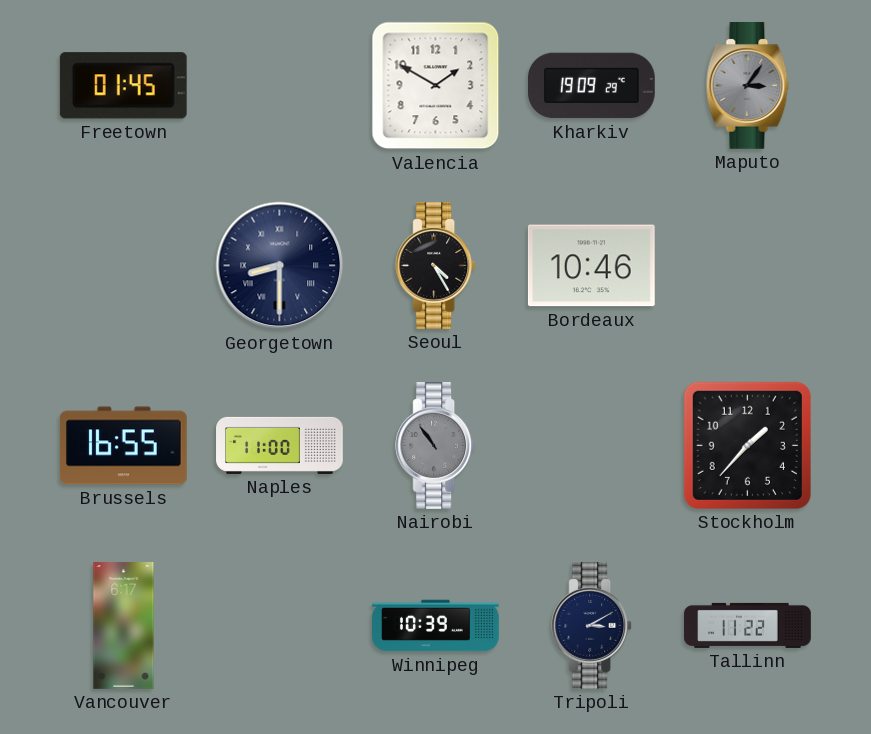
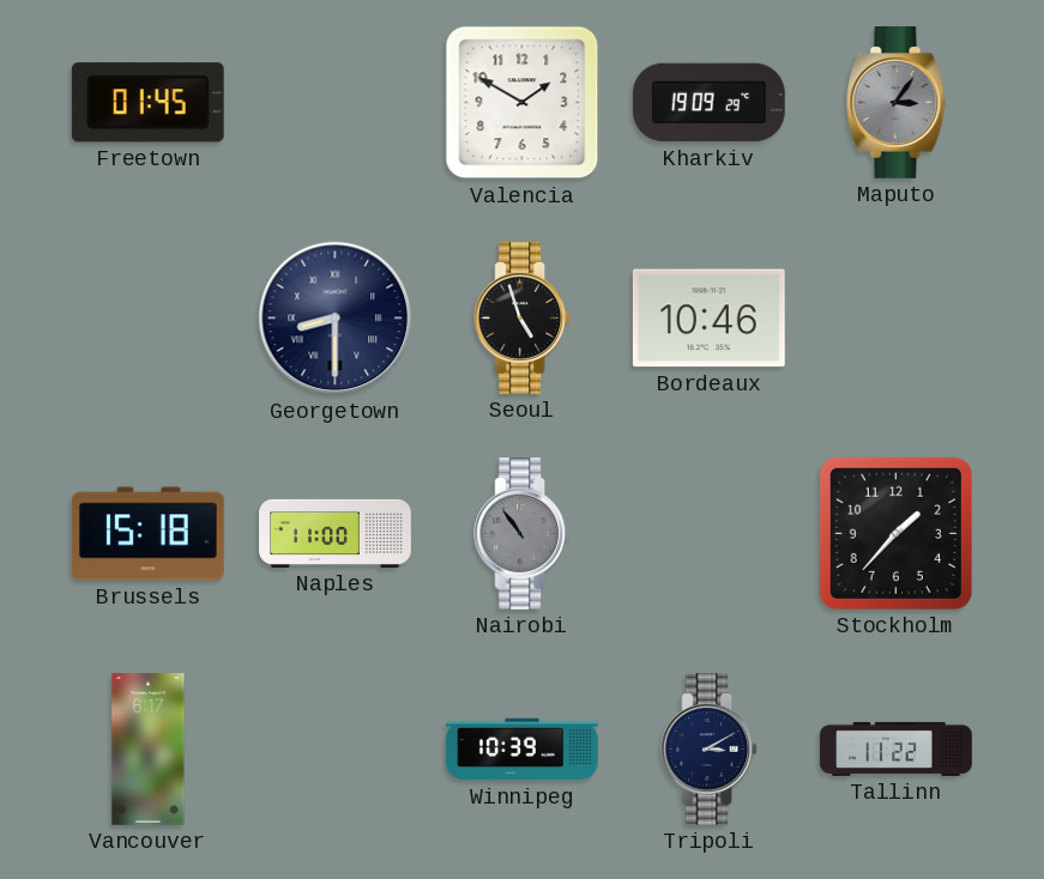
Seoul: 4:25 -> 4:57
Brussels: 16:55 -> 15:18
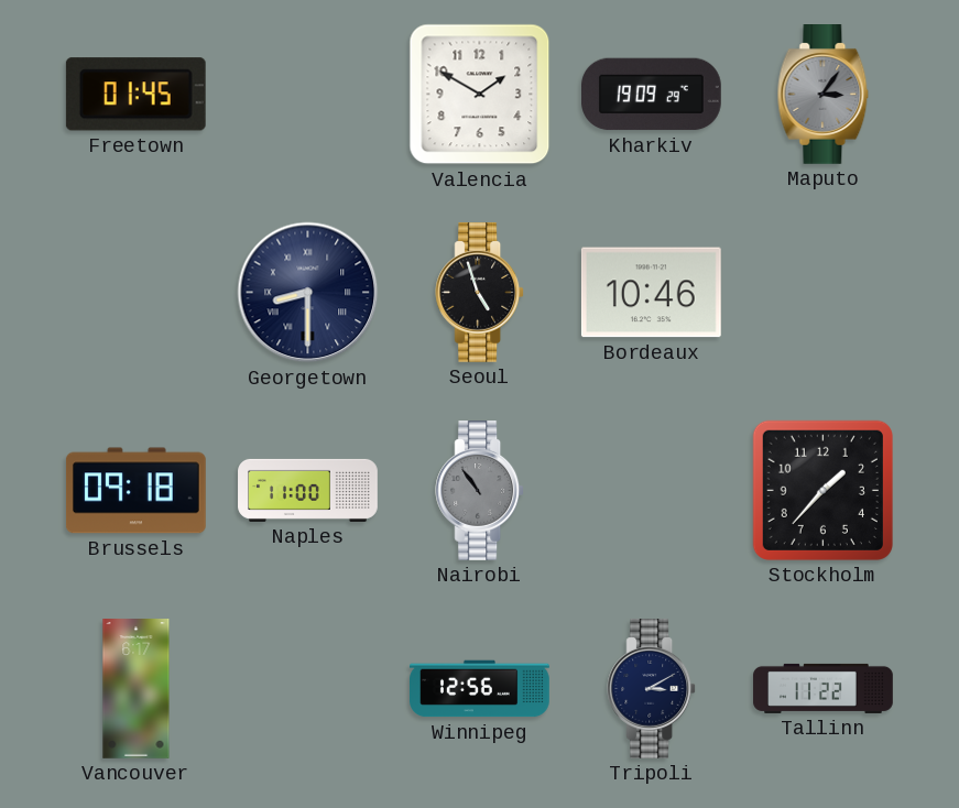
Brussels: 15:18 -> 09:18
Winnipeg: 10:39 -> 12:56
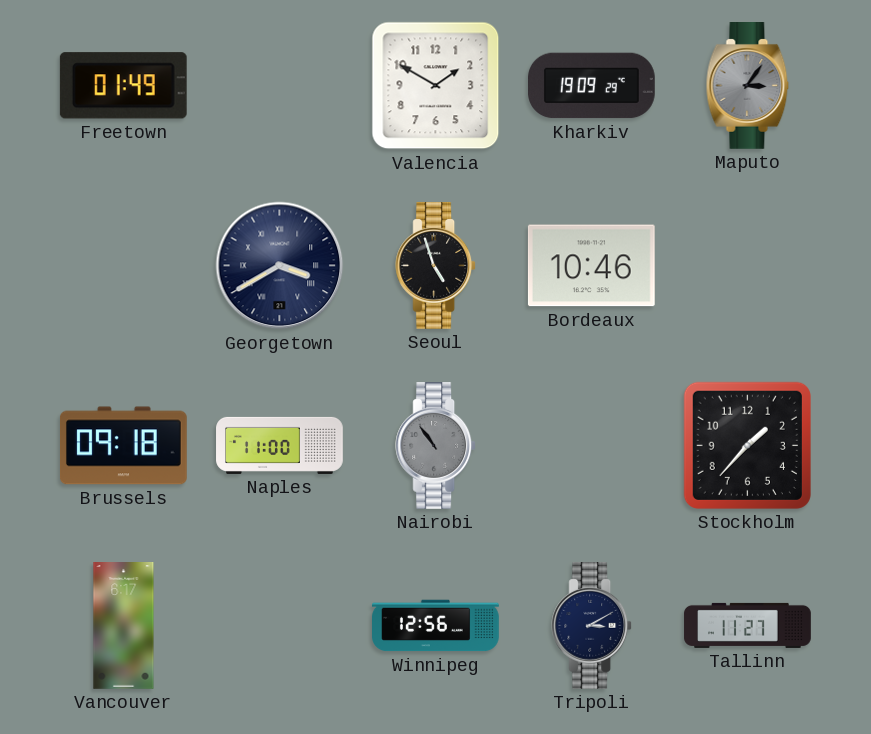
Freetown: 01:45 -> 01:49
Georgetown: 8:30 -> 3:40
Tallinn: 11:22 -> 11:27
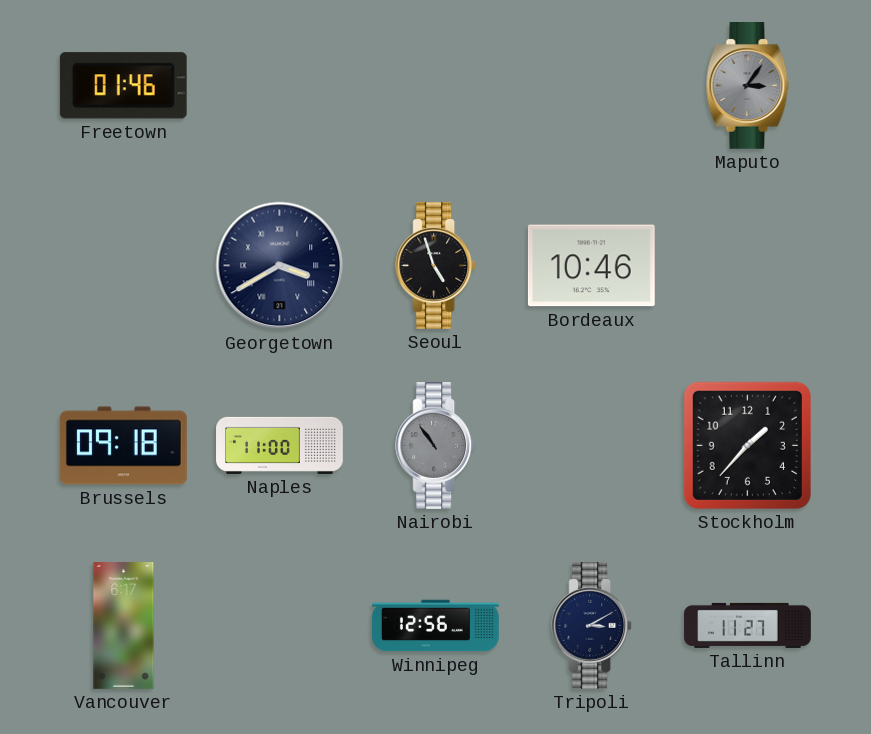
Freetown: 01:49 -> 01:46
Valencia: 1:50 -> none
Kharkiv: 19:09 -> none
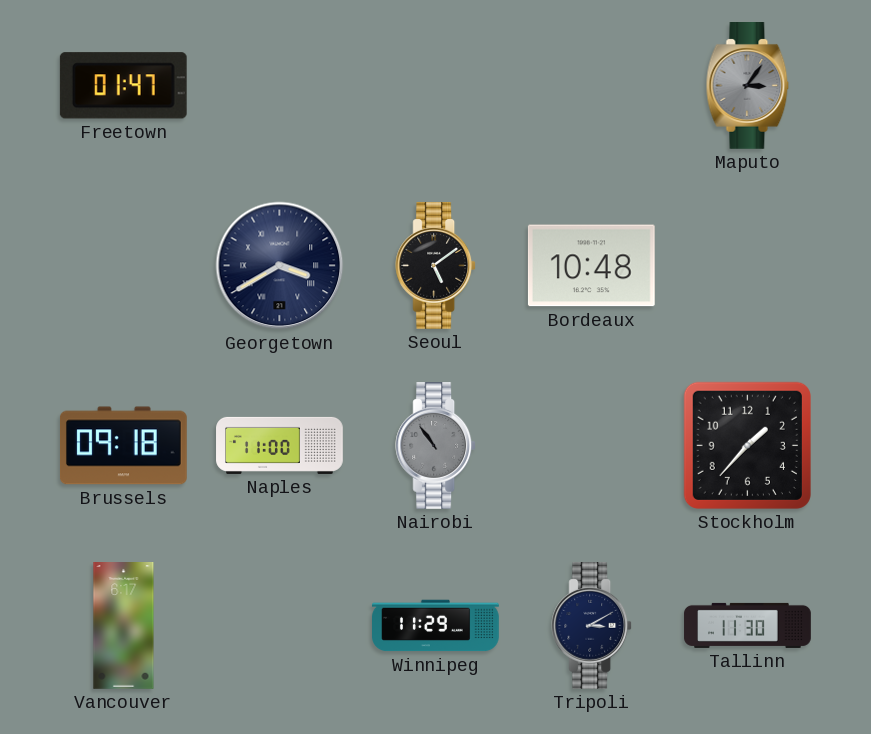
Freetown: 01:46 -> 01:47
Seoul: 4:57 -> 5:09
Bordeaux: 10:46 -> 10:48
Winnipeg: 12:56 -> 11:29
Tallinn: 11:27 -> 11:30
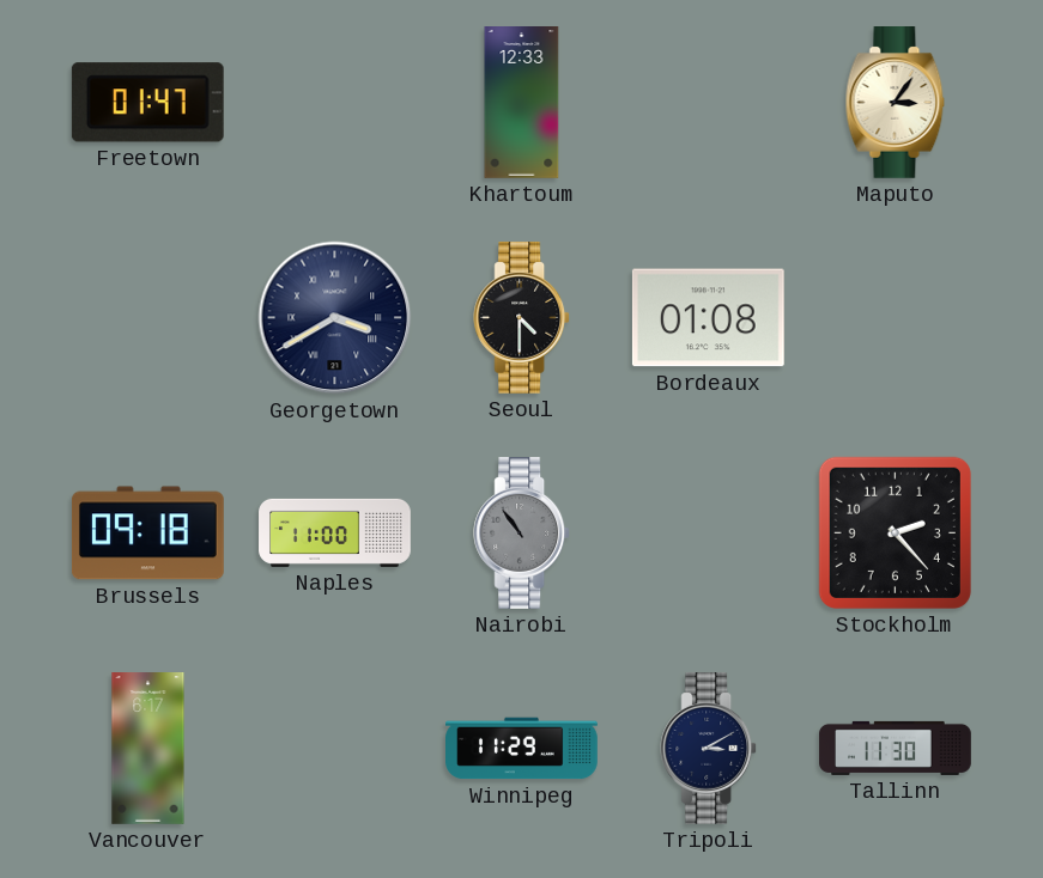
Khartoum: none -> 12:33
Maputo dial: grey -> cream
Seoul: 5:09 -> 4:30
Bordeaux: 10:48 -> 01:08
Stockholm: 1:37 -> 2:23
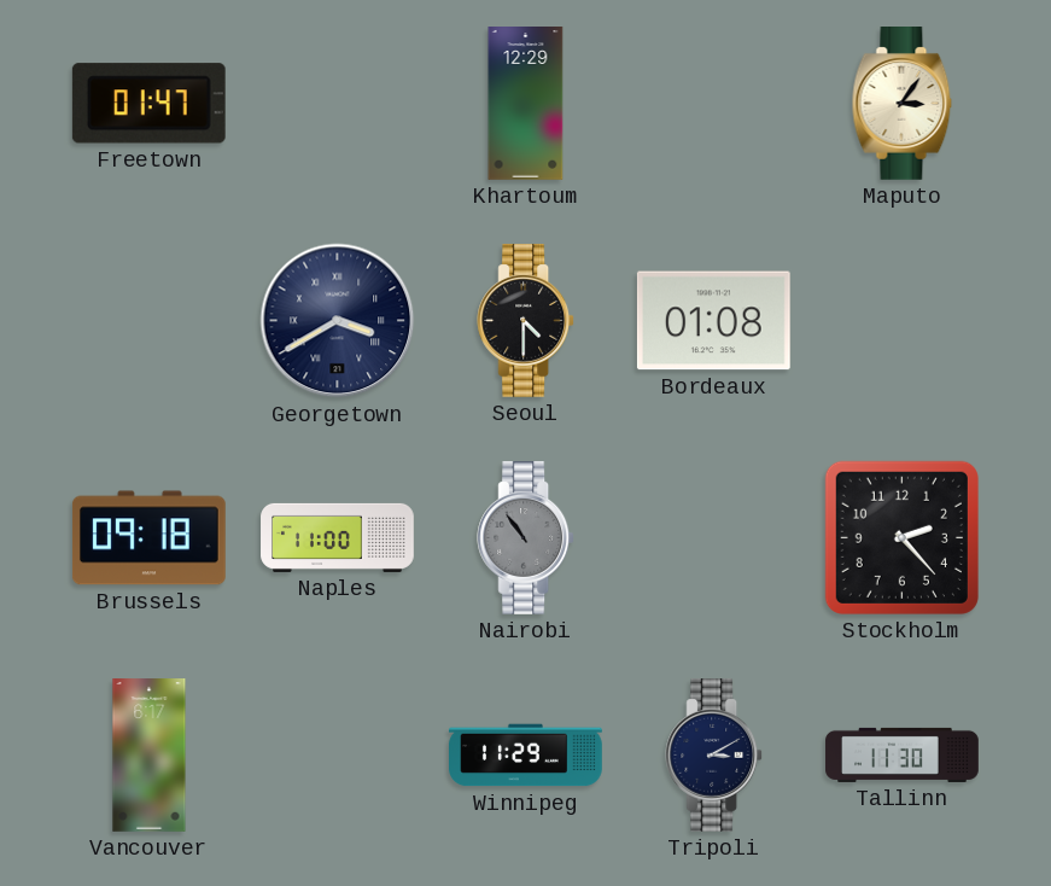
Khartoum: 12:33 -> 12:29
